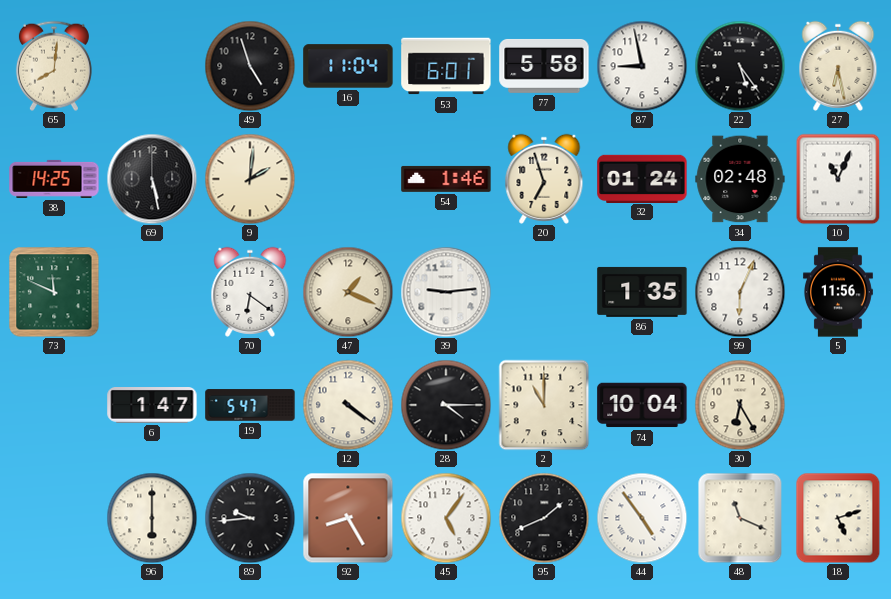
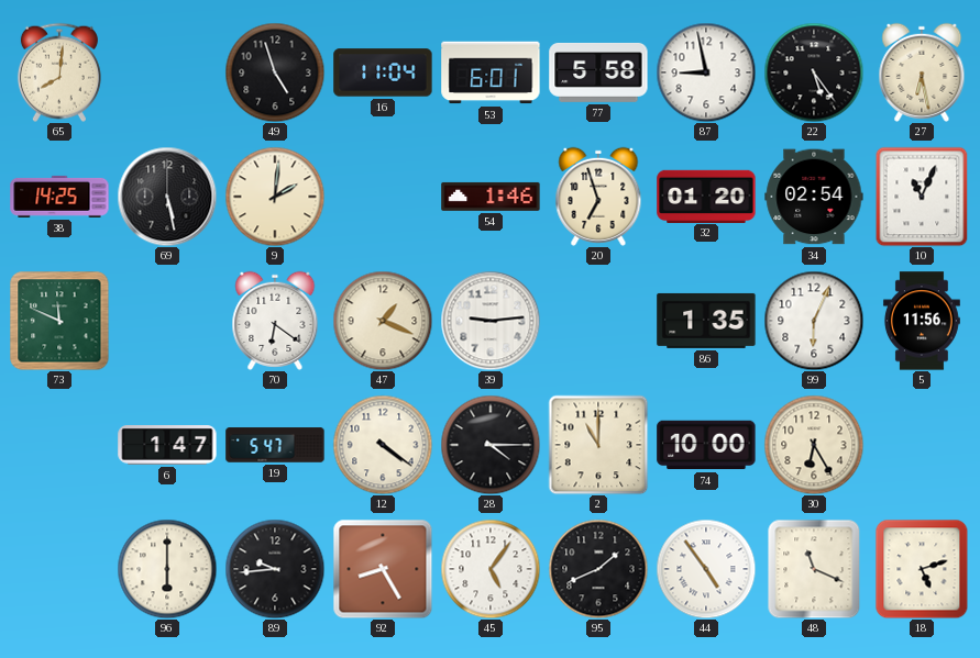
32: 01:24 -> 01:20
34: 02:48 -> 02:54
74: 10:04 -> 10:00
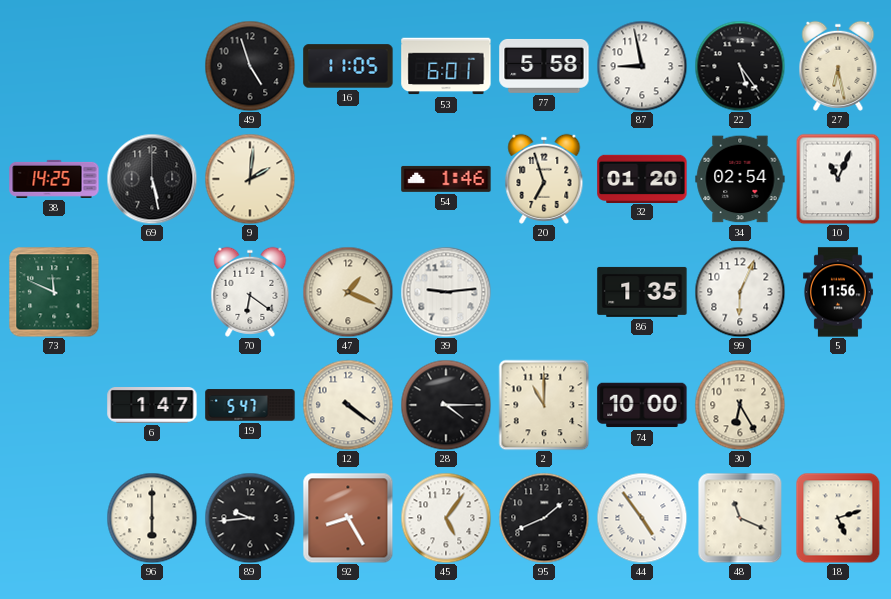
65: 8:01 -> none
16: 11:04 -> 11:05
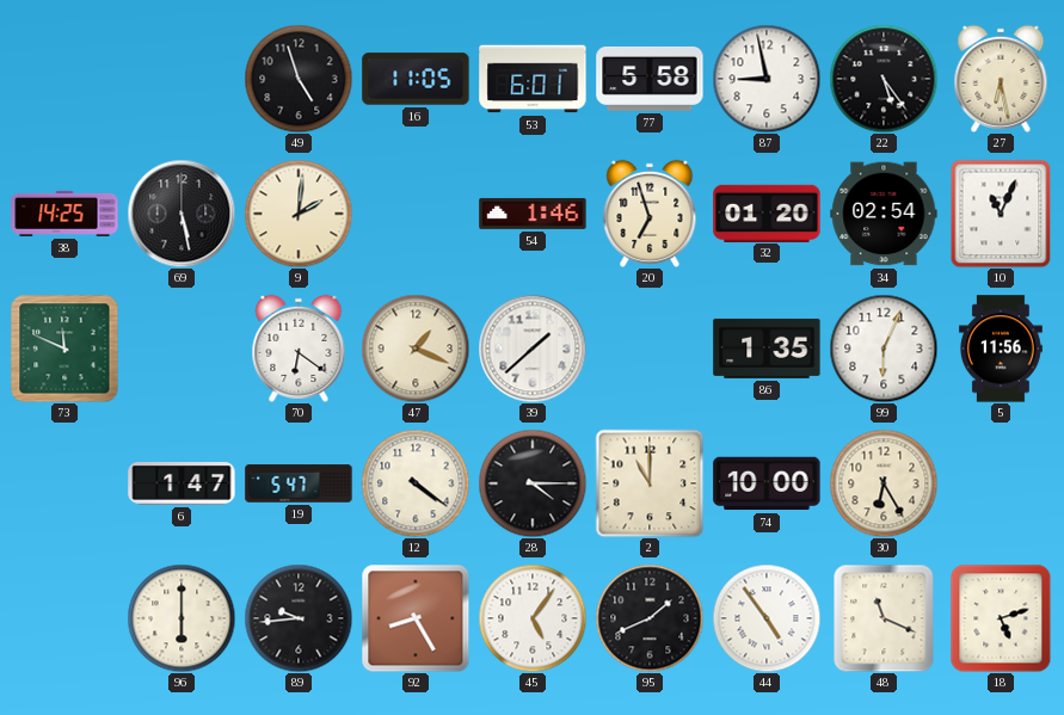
39: 9:14 -> 1:38
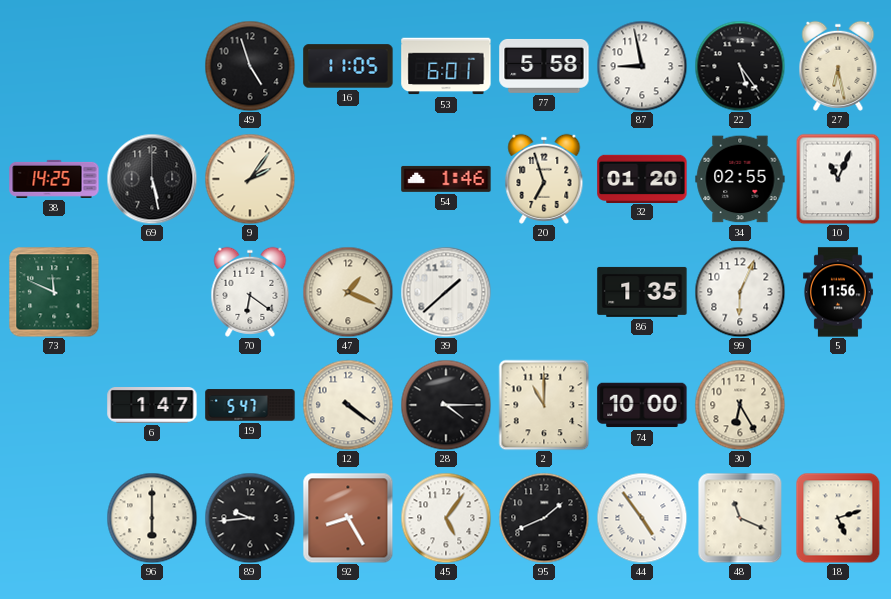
9: 2:01 -> 2:06
34: 02:54 -> 02:55
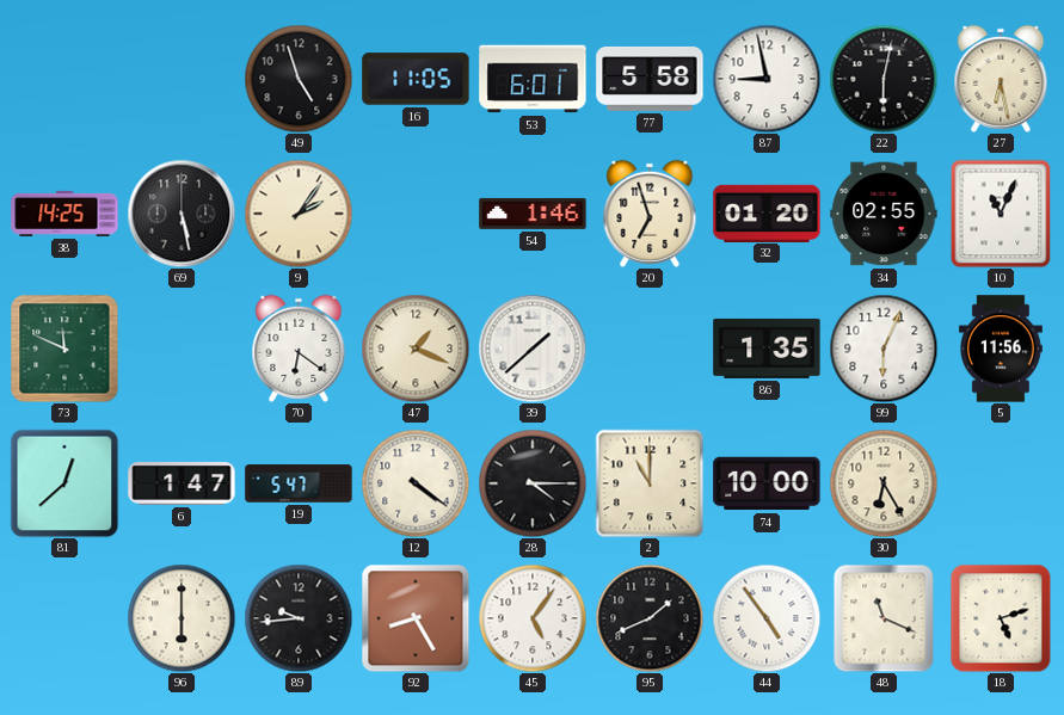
22: 5:24 -> 6:02
81: none -> 12:38
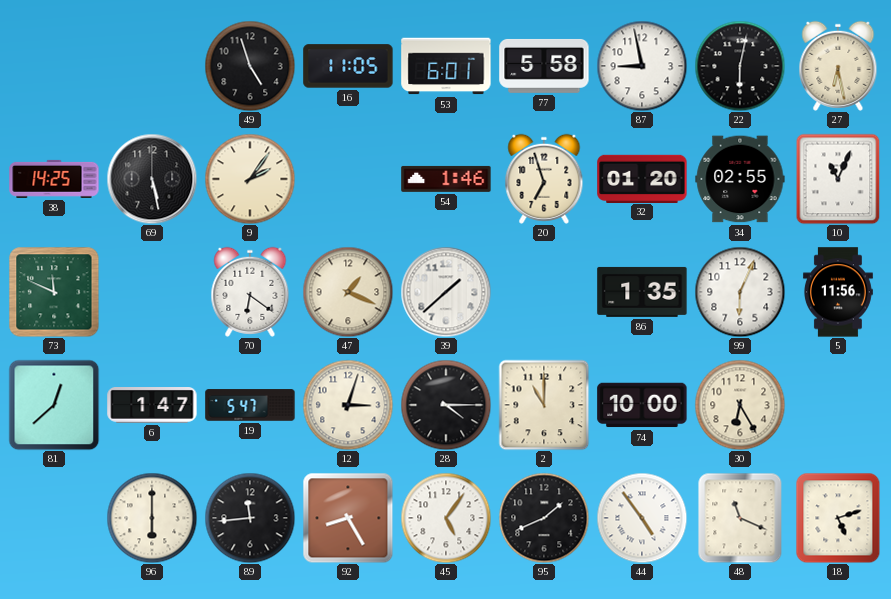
12: 4:21 -> 3:03
89: 9:44 -> 11:44
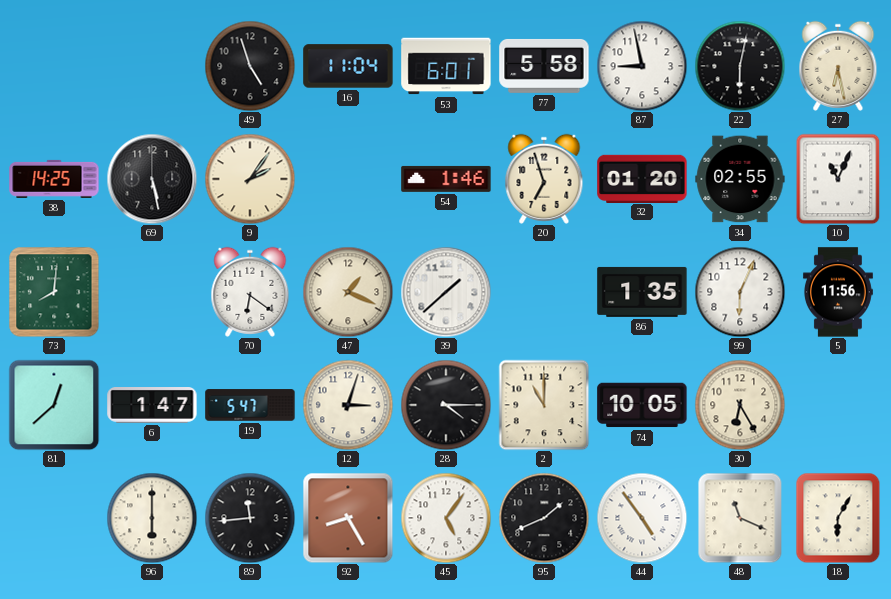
16: 11:05 -> 11:04
73: 11:49 -> 8:01
74: 10:00 -> 10:05
18: 5:12 -> 6:05
